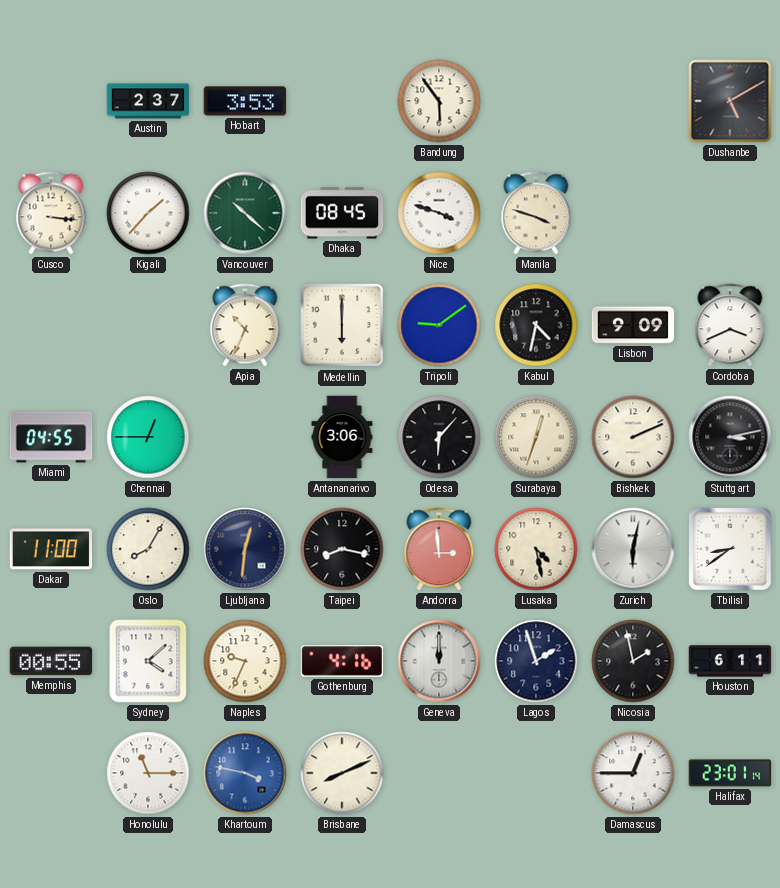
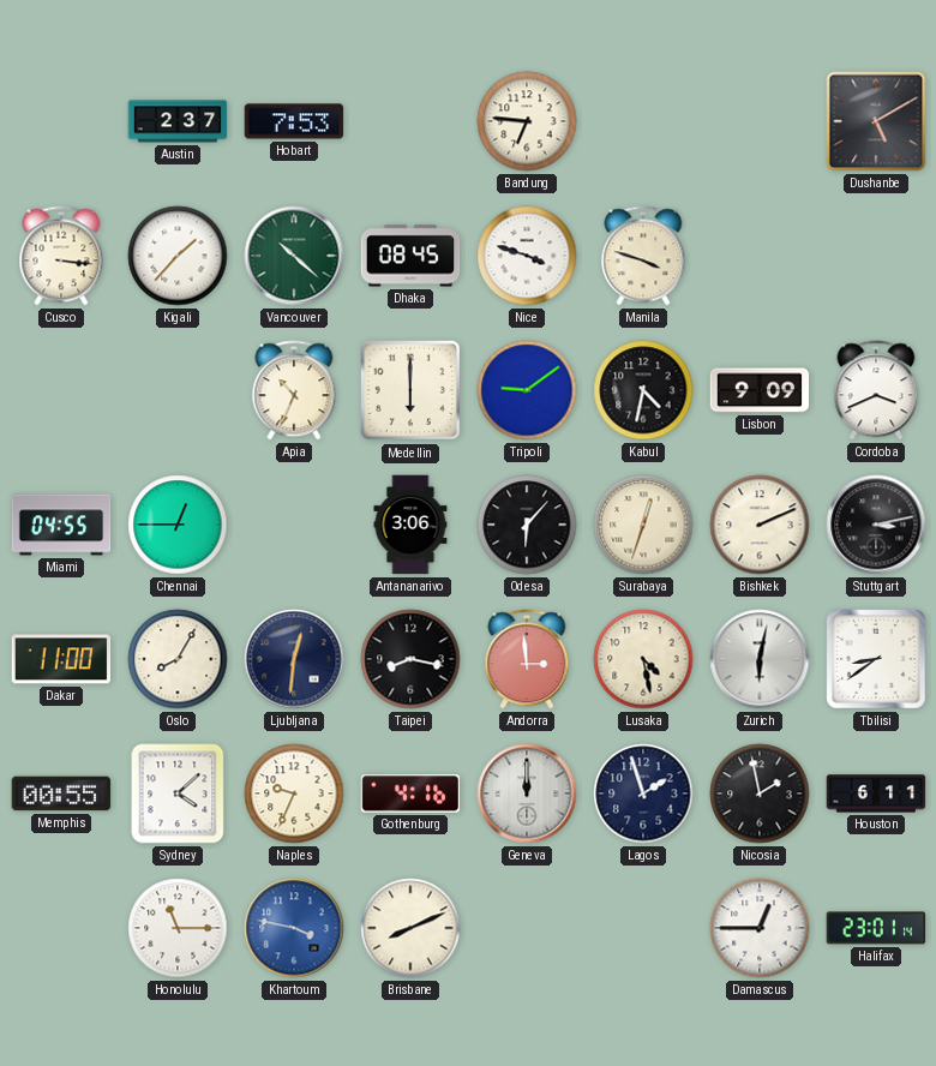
Hobart: 3:53 -> 7:53
Bandung: 5:54 -> 6:46
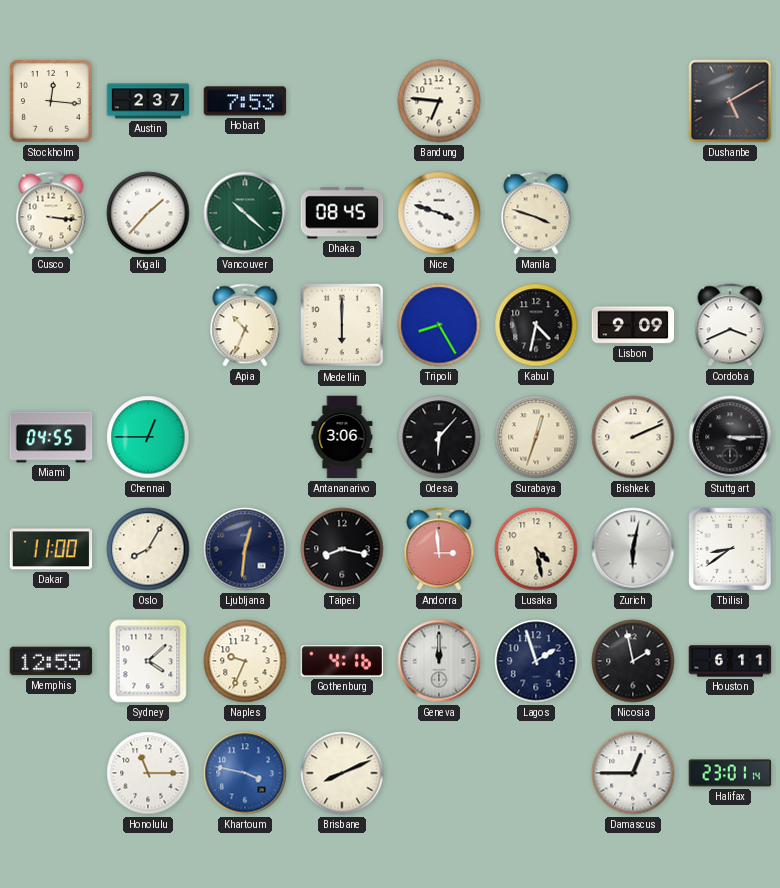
Stockholm: none -> 12:16
Tripoli: 9:09 -> 8:25
Stuttgart: 3:13 -> 3:15
Memphis: 00:55 -> 12:55
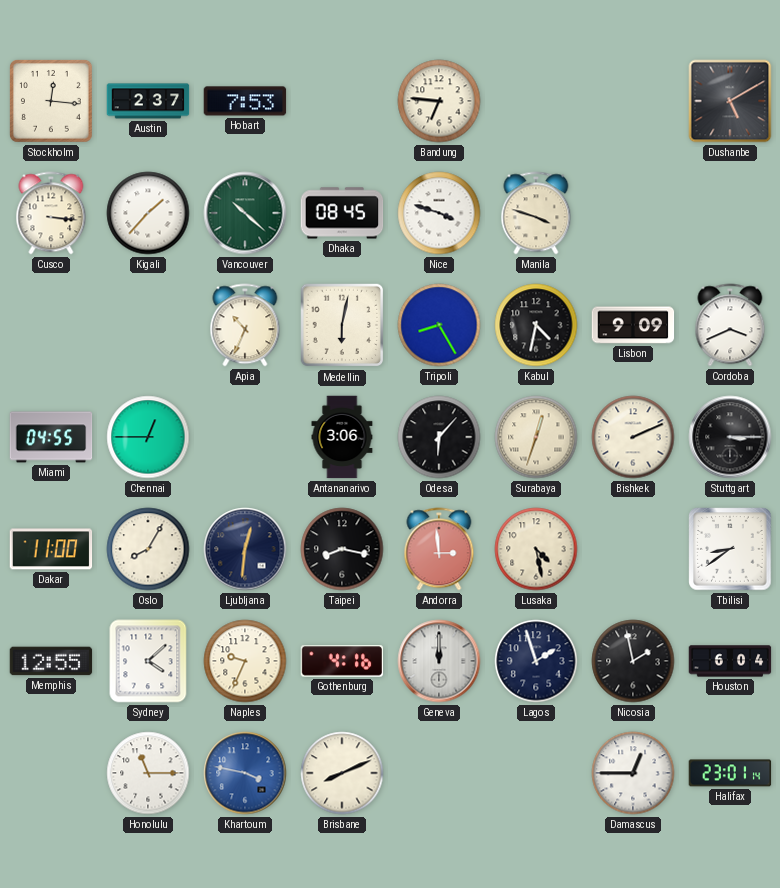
Medellin: 6:00 -> 6:02
Zurich: 6:02 -> none
Houston: 6:11 -> 6:04
